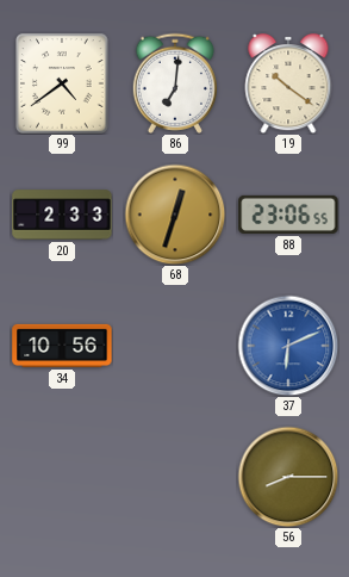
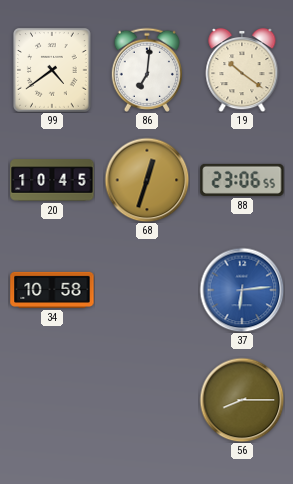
20: 2:33 -> 10:45
34: 10:56 -> 10:58
37: 6:11 -> 6:14
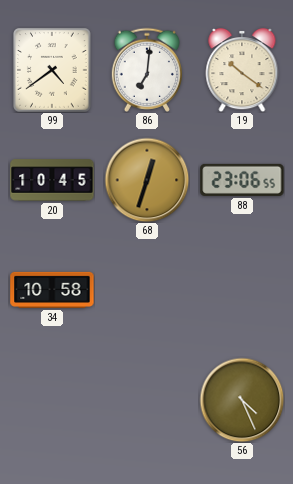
37: 6:14 -> none
56: 8:15 -> 4:26
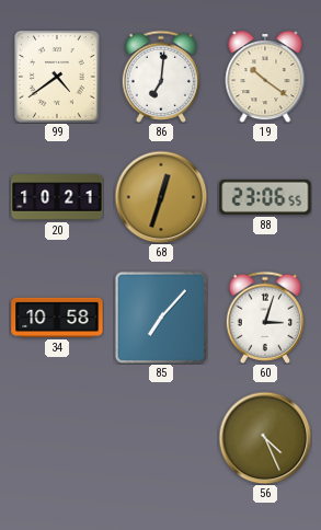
20: 10:45 -> 10:21
85: none -> 7:07
60: none -> 3:03
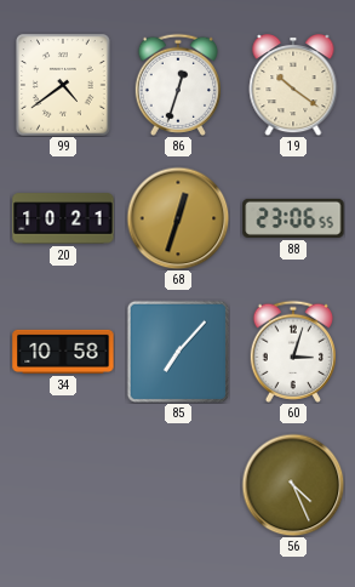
86: 7:01 -> 12:33
